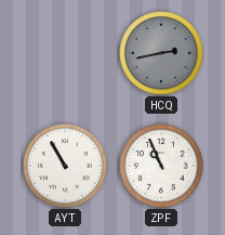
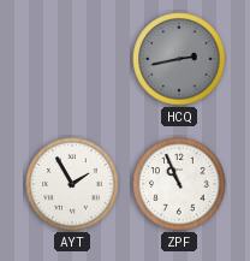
AYT: 10:55 -> 1:55
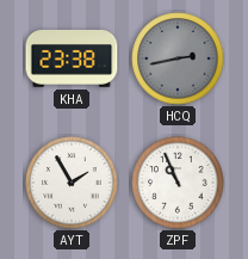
KHA: none -> 23:38
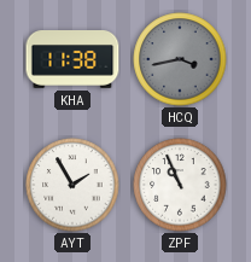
KHA: 23:38 -> 11:38
HCQ: 2:43 -> 3:43
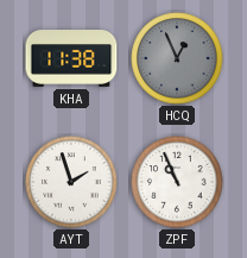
HCQ: 3:43 -> 12:56
AYT: 1:55 -> 1:57
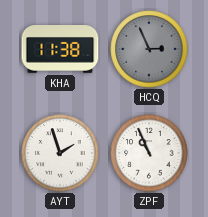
HCQ: 12:56 -> 2:56
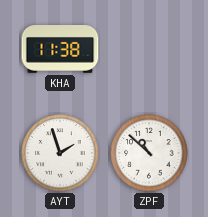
HCQ: 2:56 -> none
ZPF: 10:56 -> 10:52
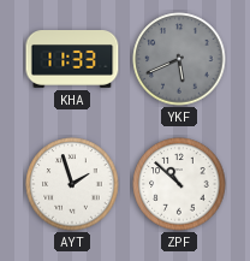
KHA: 11:38 -> 11:33
YKF: none -> 5:41
